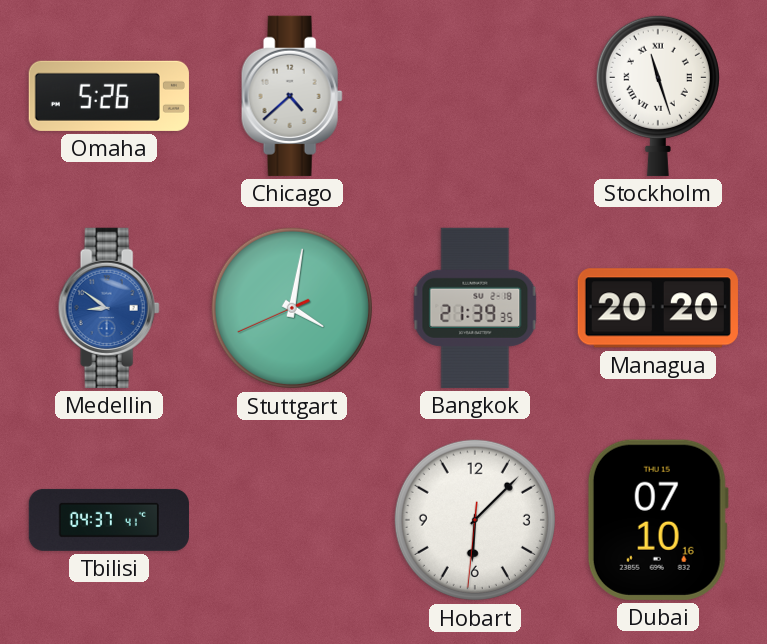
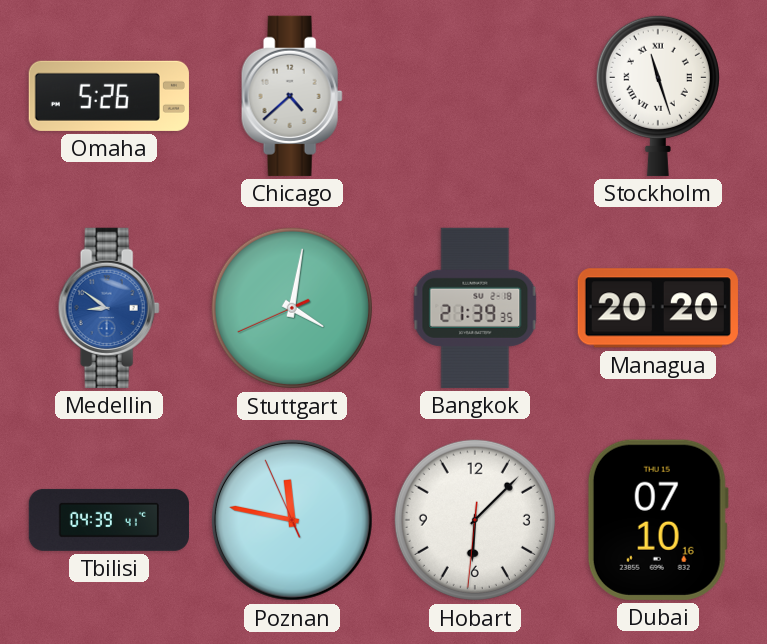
Tbilisi: 04:37 -> 04:39
Poznan: none -> 11:46
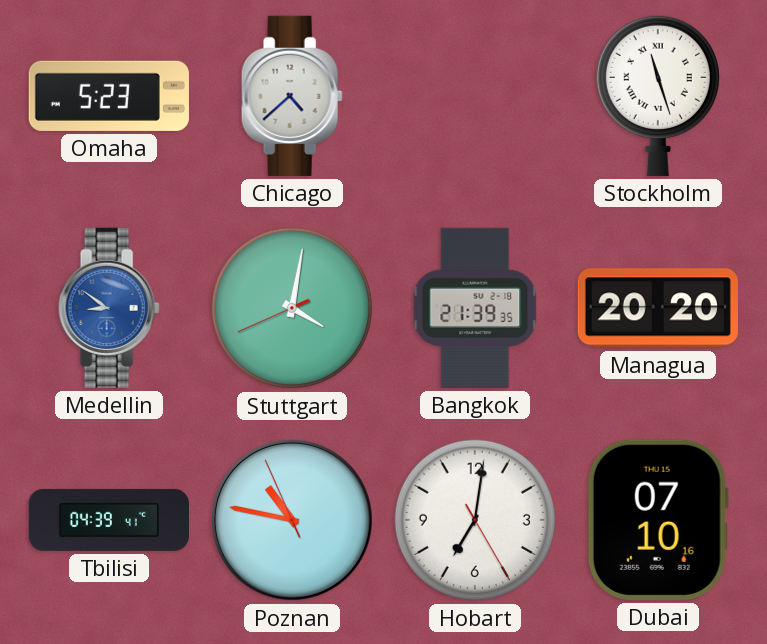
Omaha: 5:26 -> 5:23
Poznan: 11:46 -> 10:46
Hobart: 6:07 -> 7:01
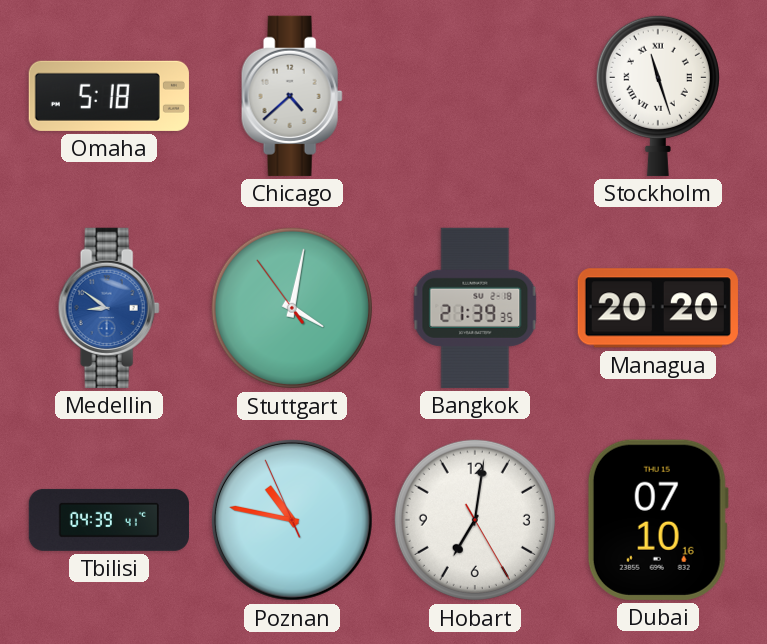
Omaha: 5:23 -> 5:18
Stuttgart: 4:01:41 -> 4:01:54
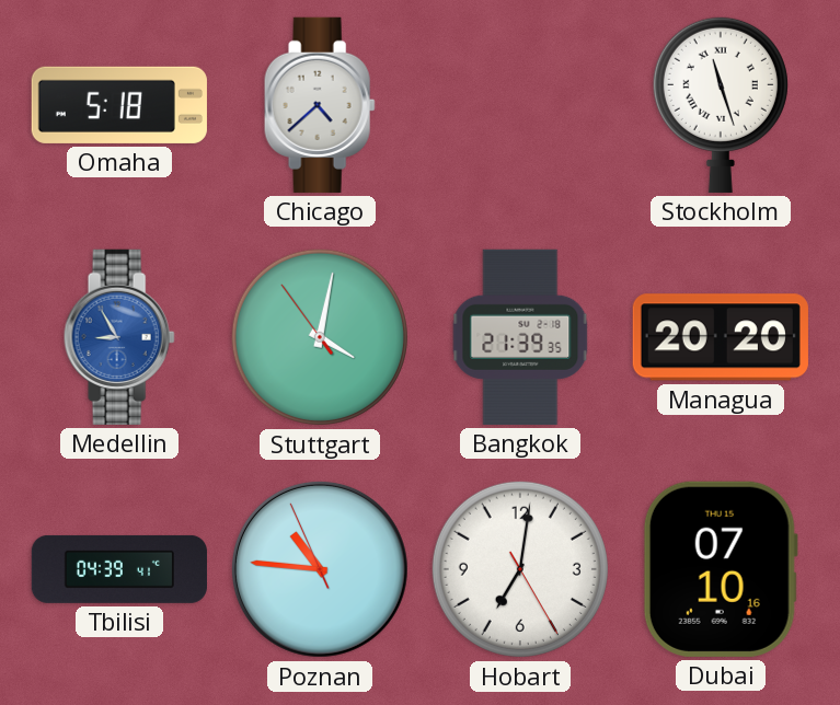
Medellin: 8:51 -> 8:55
Poznan: 10:46 -> 10:45
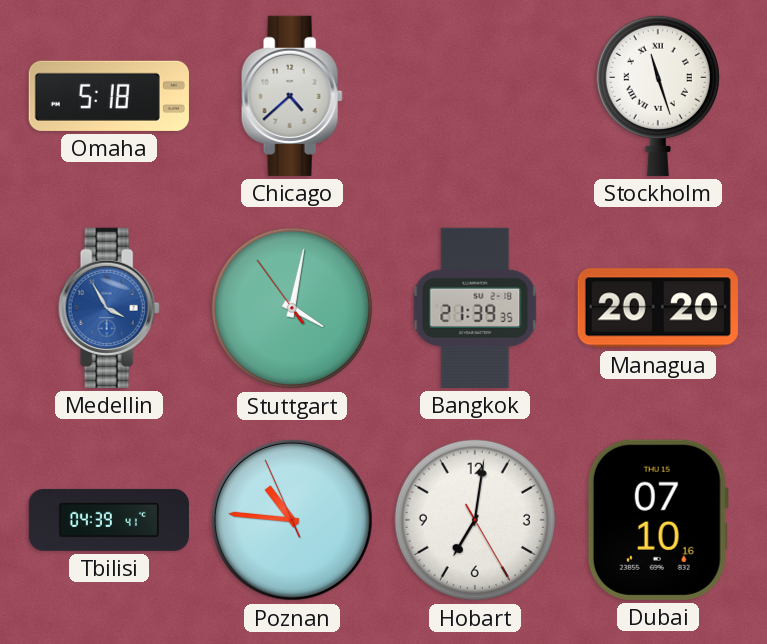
Medellin: 8:55 -> 3:55
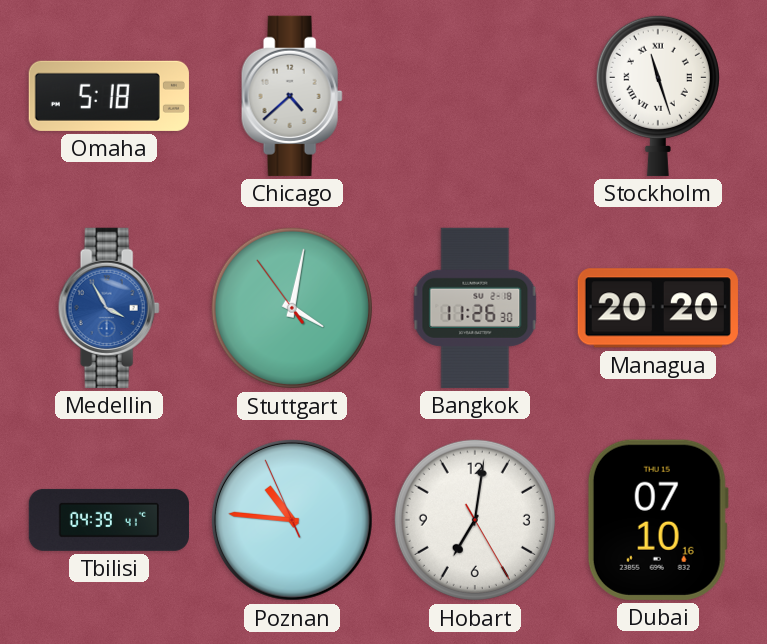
Bangkok: 21:39 -> 11:26
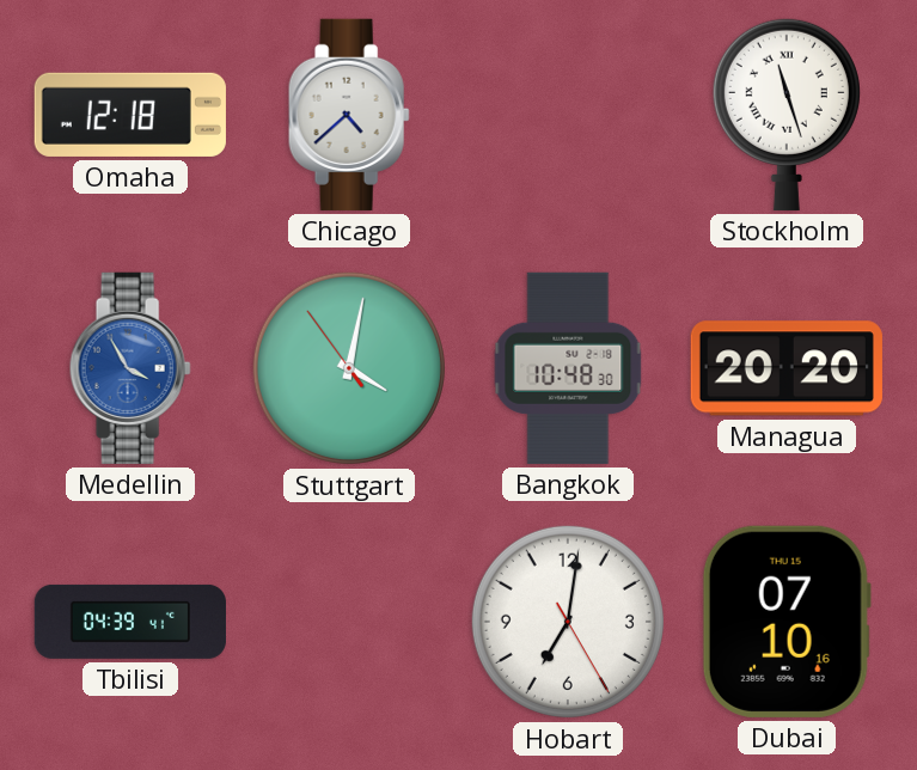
Omaha: 5:18 -> 12:18
Bangkok: 11:26 -> 10:48
Poznan: 10:45 -> none
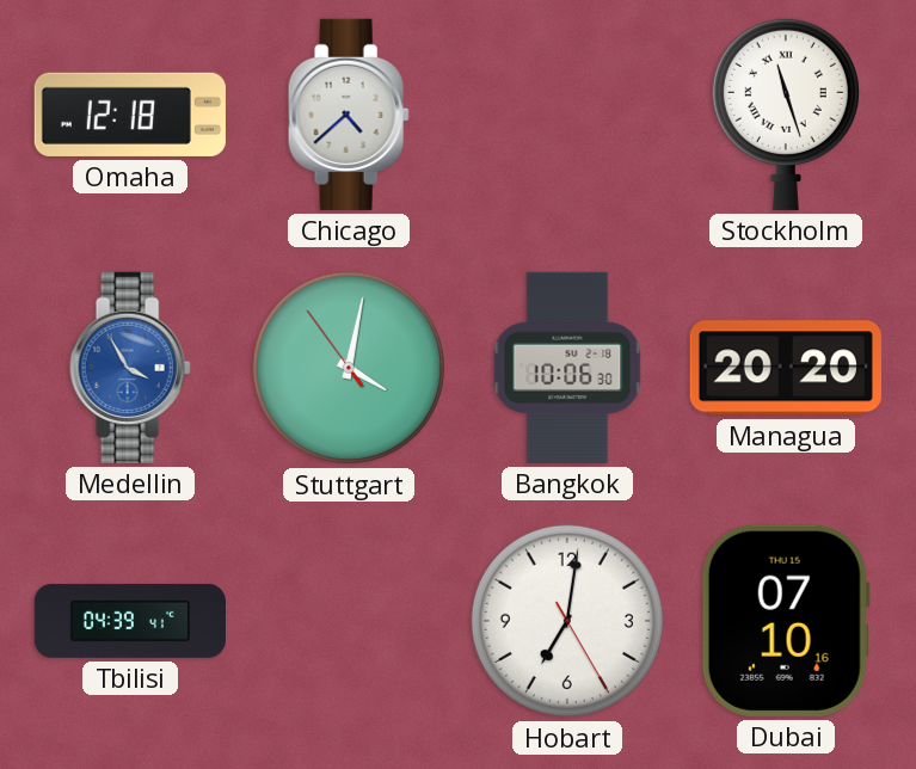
Bangkok: 10:48 -> 10:06
